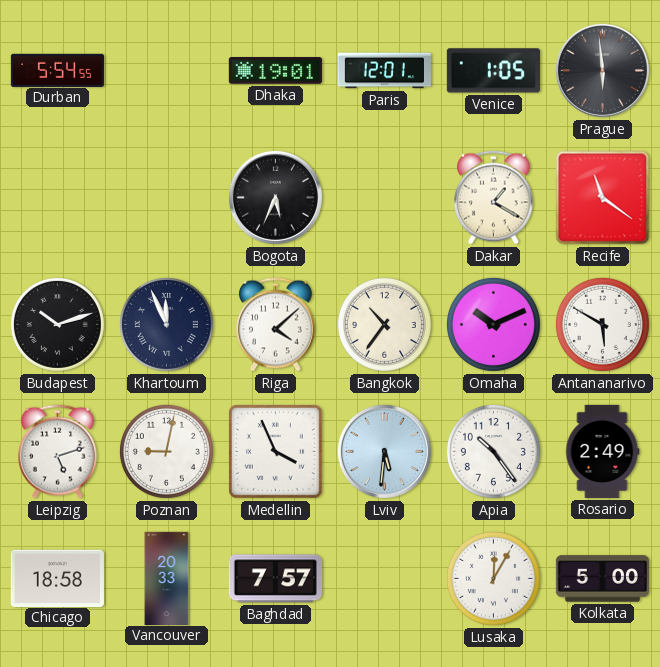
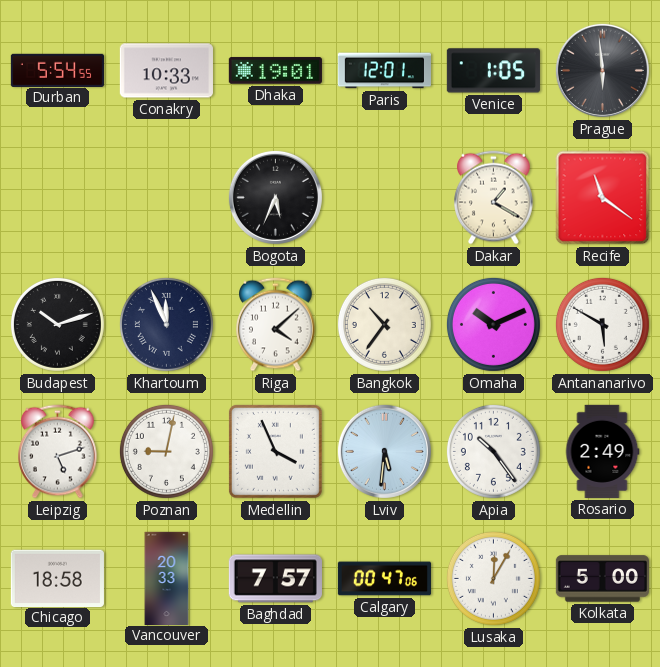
Conakry: none -> 10:33
Calgary: none -> 00:47
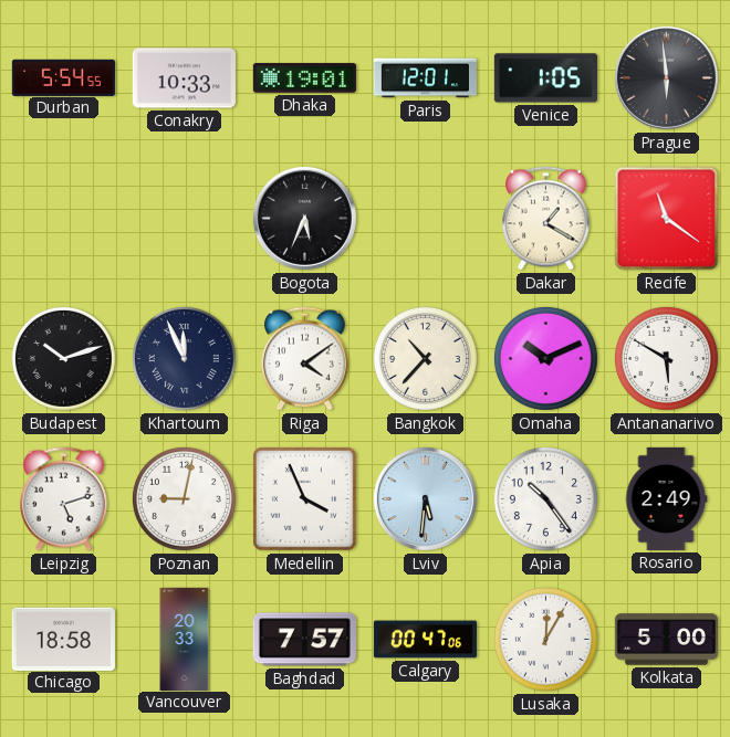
Riga: 4:08 -> 4:09
Bangkok: 10:36 -> 10:37
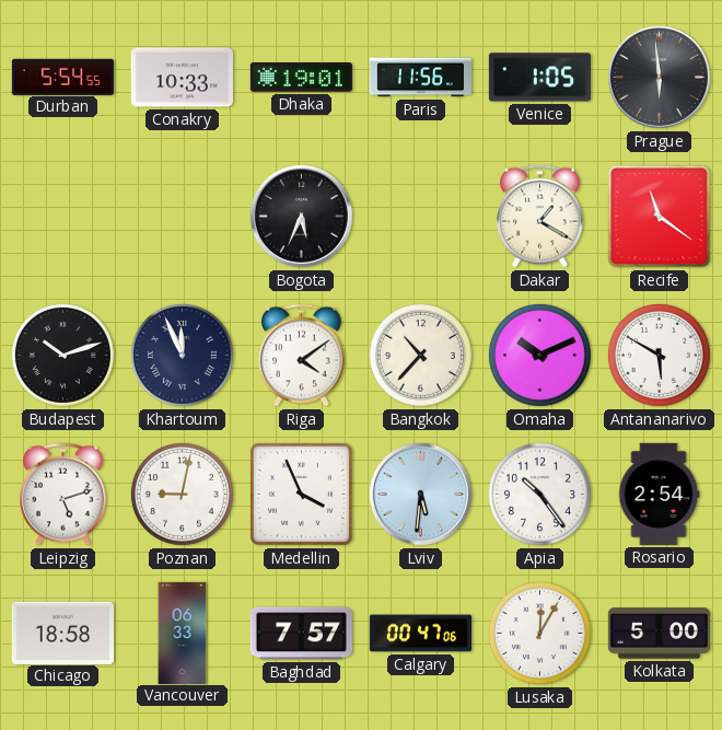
Paris: 12:01 -> 11:56
Rosario: 2:49 -> 2:54
Vancouver: 20:33 -> 06:33
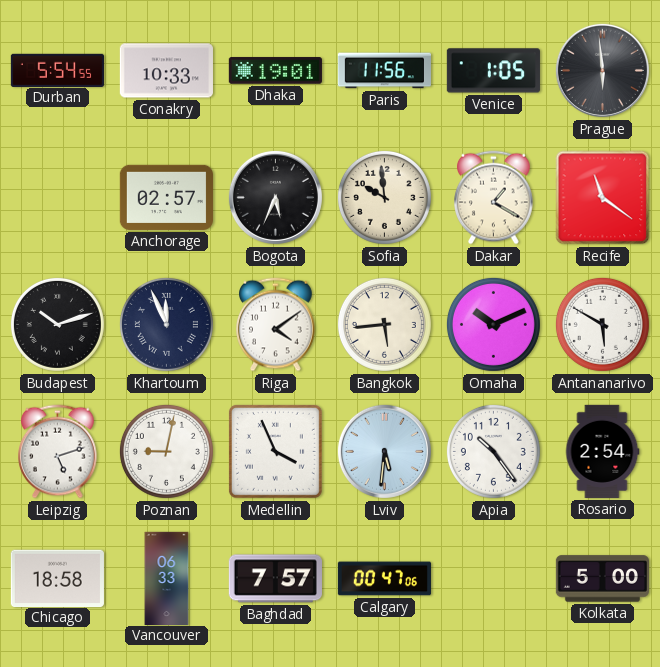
Anchorage: none -> 02:57
Sofia: none -> 9:59
Bangkok: 10:37 -> 5:44
Lusaka: 12:05 -> none
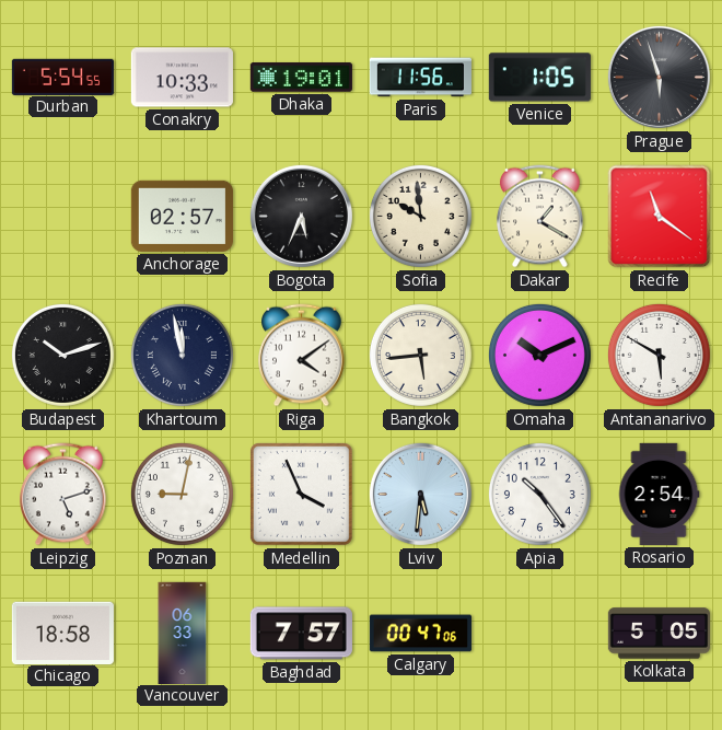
Prague: 5:59 -> 5:57
Khartoum: 11:56 -> 11:58
Kolkata: 5:00 -> 5:05
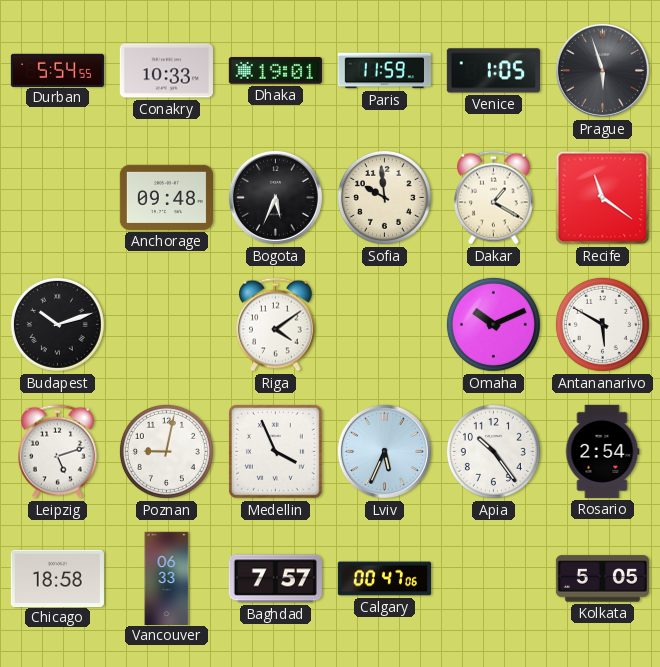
Paris: 11:56 -> 11:59
Anchorage: 02:57 -> 09:48
Khartoum: 11:58 -> none
Bangkok: 5:44 -> none
Lviv: 5:31 -> 5:34
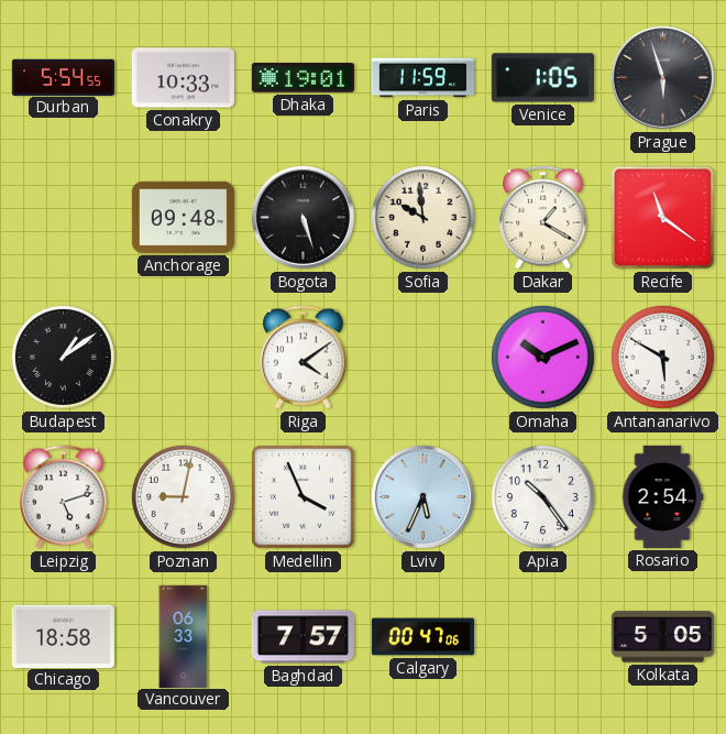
Bogota: 5:34 -> 5:27
Budapest: 10:12 -> 1:09
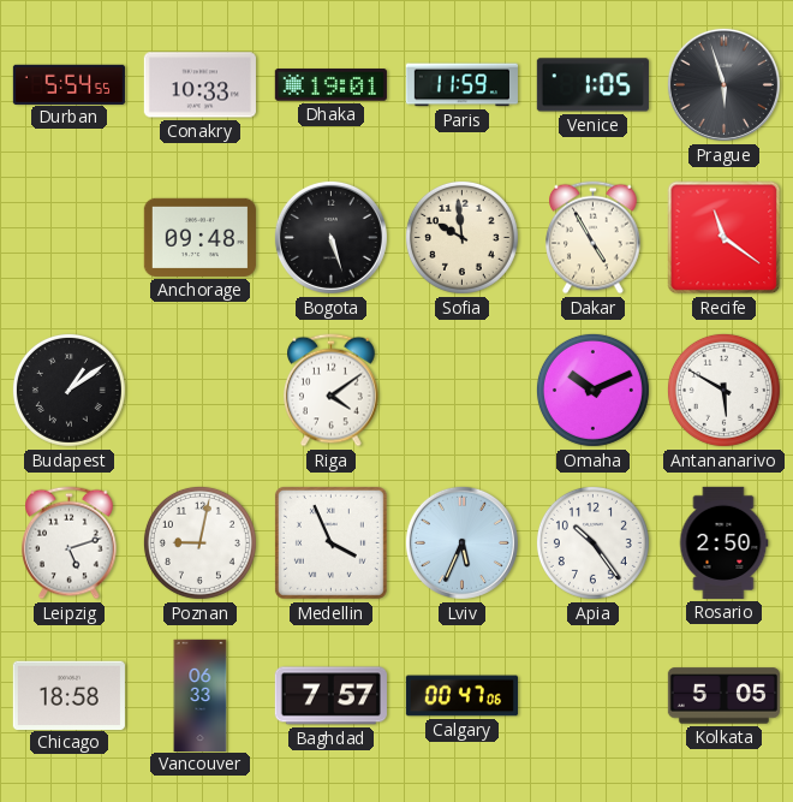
Dakar: 1:20 -> 4:55
Rosario: 2:54 -> 2:50
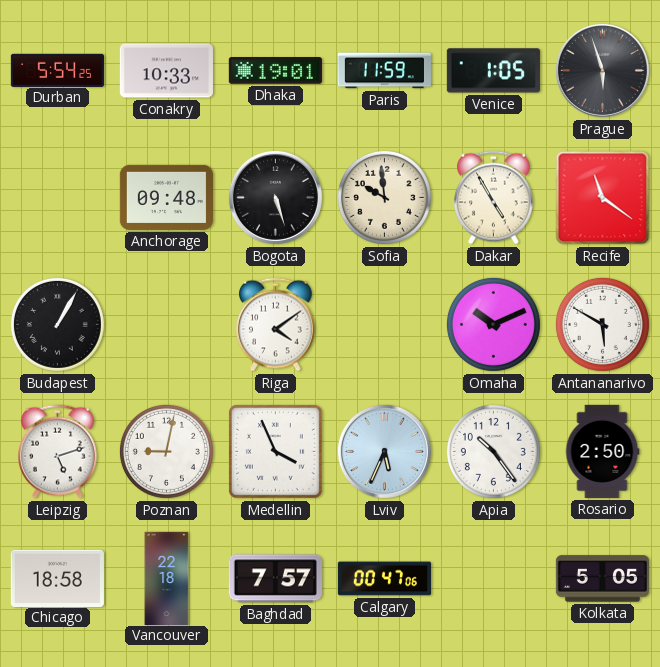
Durban: 5:54:55 -> 5:54:25
Budapest: 1:09 -> 1:05
Vancouver: 06:33 -> 22:18
